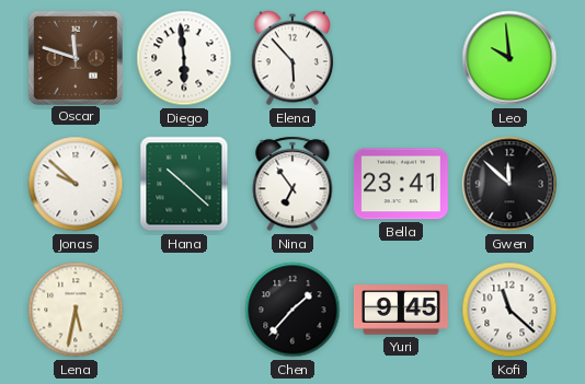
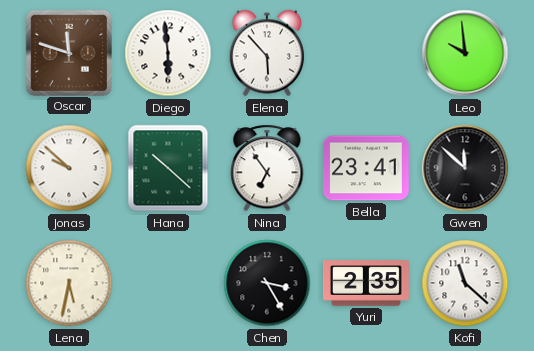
Chen: 1:37 -> 3:25
Yuri: 9:45 -> 2:35
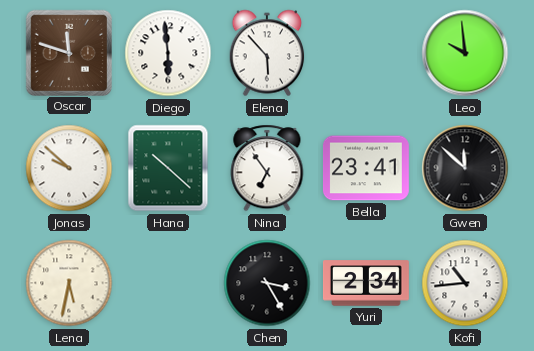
Yuri: 2:35 -> 2:34
Kofi: 11:22 -> 10:44
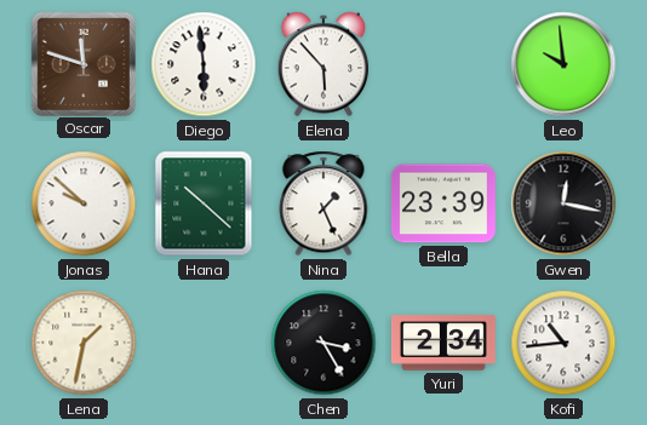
Nina: 6:54 -> 1:26
Bella: 23:41 -> 23:39
Gwen: 11:52 -> 12:17
Lena: 5:32 -> 1:32
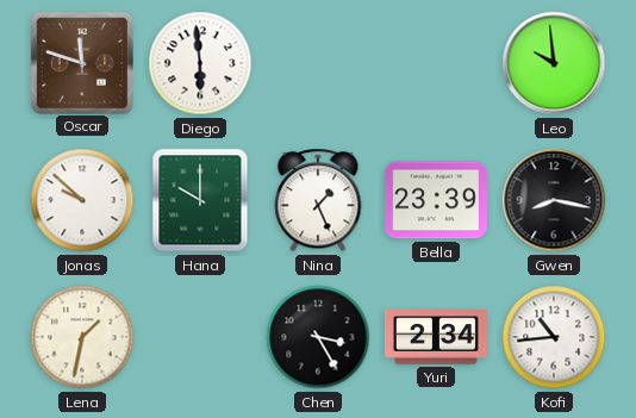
Elena: 5:53 -> none
Hana: 10:22 -> 10:00
Gwen: 12:17 -> 8:17
